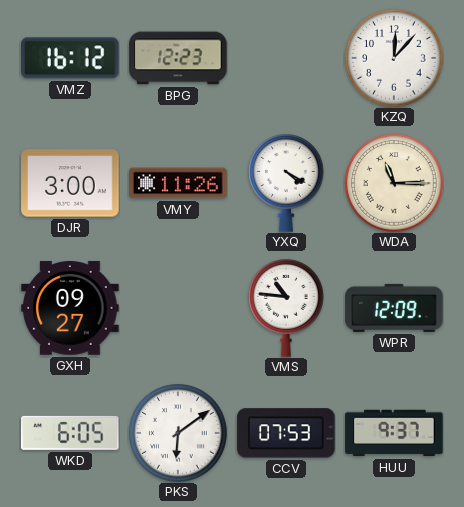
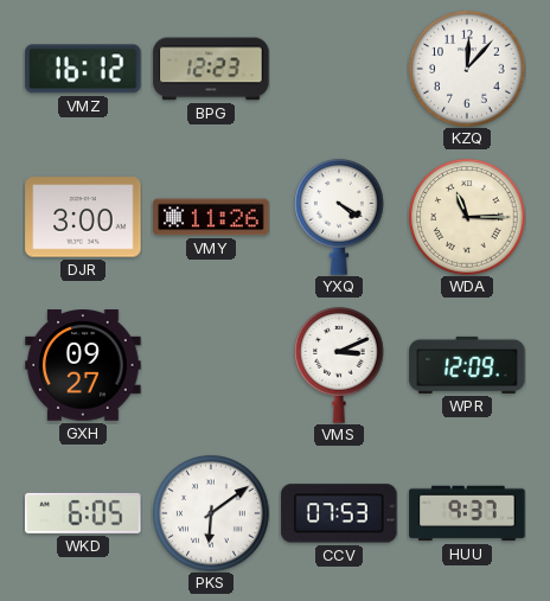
VMS: 10:46 -> 3:11
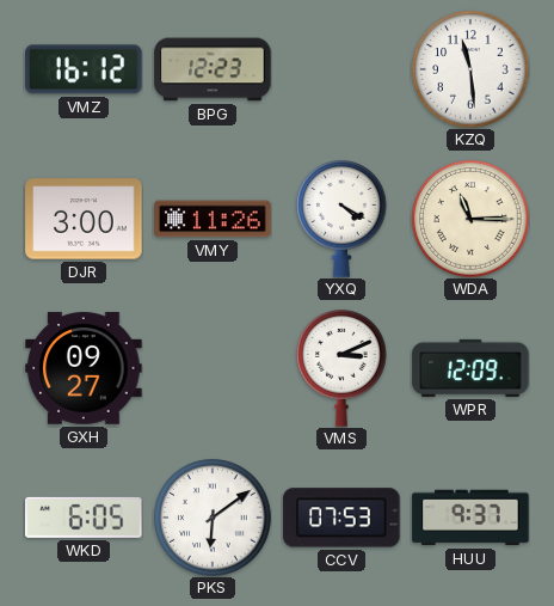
KZQ: 12:07 -> 11:29
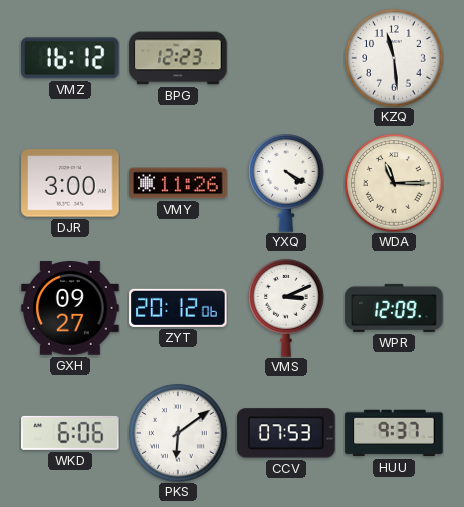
ZYT: none -> 20:12
WKD: 6:05 -> 6:06
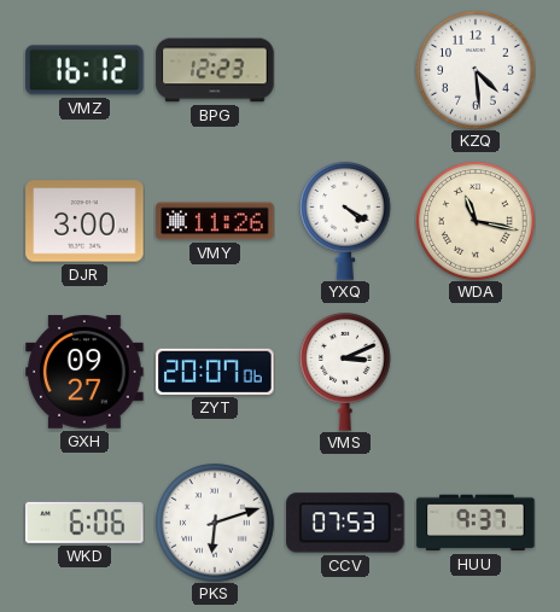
KZQ: 11:29 -> 4:29
WDA: 11:15 -> 11:17
ZYT: 20:12 -> 20:07
WPR: 12:09 -> none
PKS: 6:09 -> 6:12
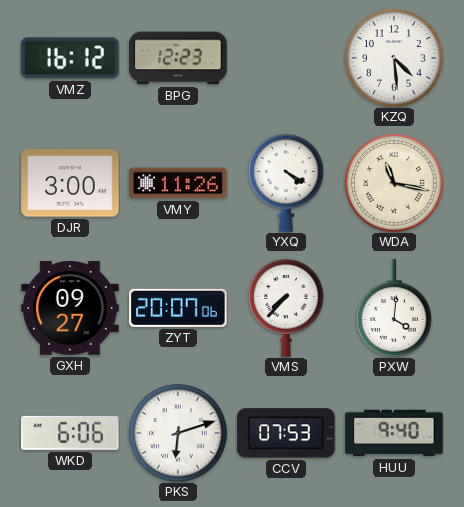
VMS: 3:11 -> 7:37
PXW: none -> 4:01
HUU: 9:37 -> 9:40
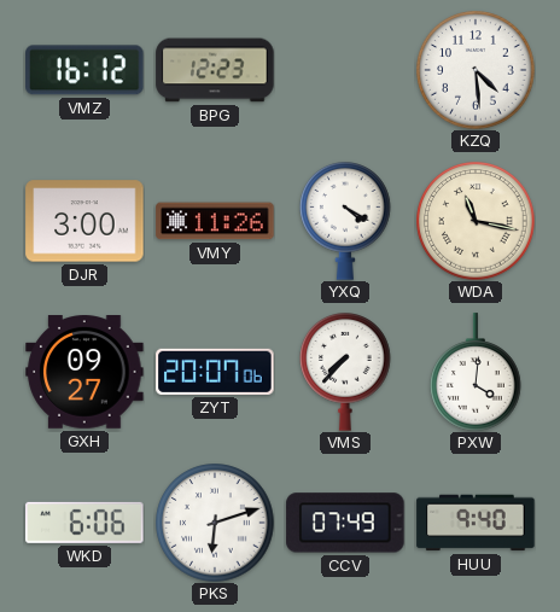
CCV: 07:53 -> 07:49
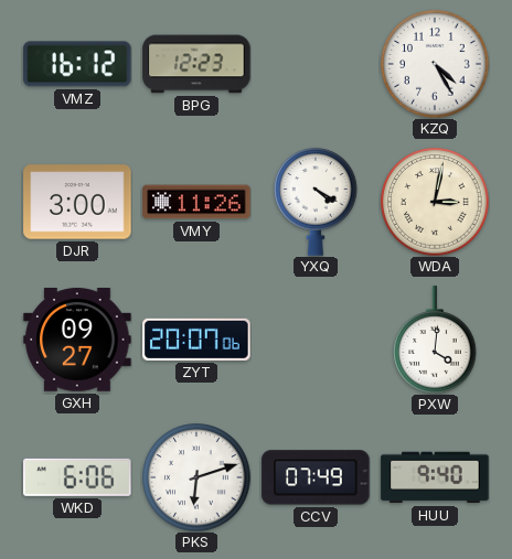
KZQ: 4:29 -> 4:25
WDA: 11:17 -> 3:02
VMS: 7:37 -> none
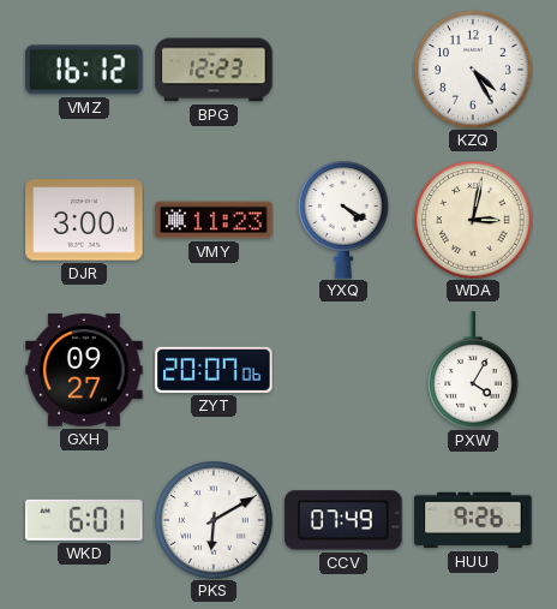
VMY: 11:26 -> 11:23
PXW: 4:01 -> 4:05
WKD: 6:06 -> 6:01
PKS: 6:12 -> 6:10
HUU: 9:40 -> 9:26
